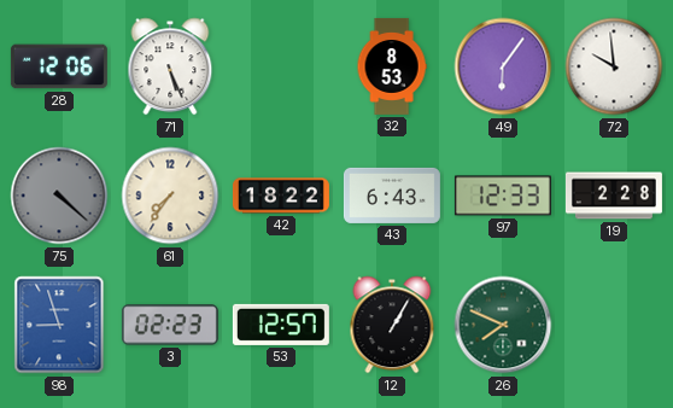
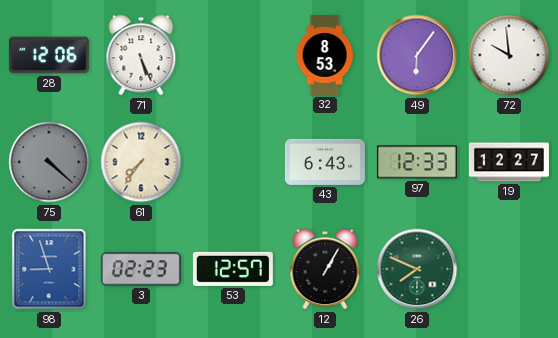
42: 18:22 -> none
19: 2:28 -> 12:27
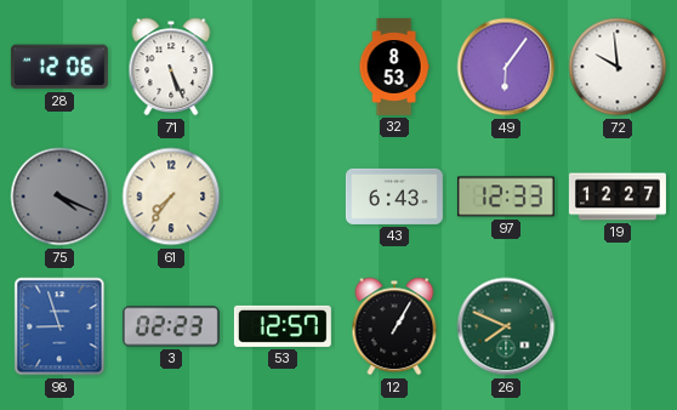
75: 4:22 -> 4:19
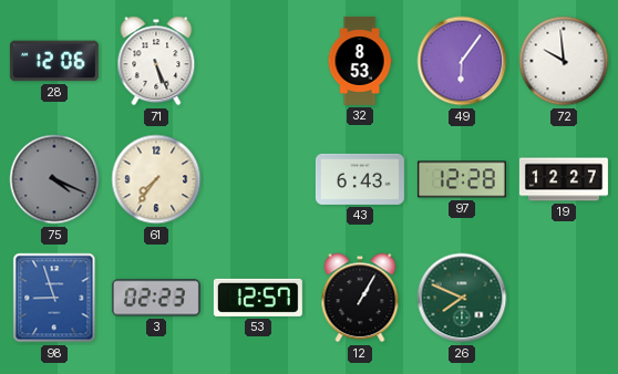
97: 12:33 -> 12:28
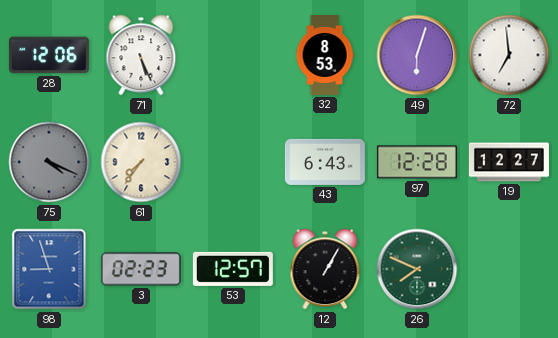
49: 6:06 -> 6:03
72: 9:59 -> 6:59
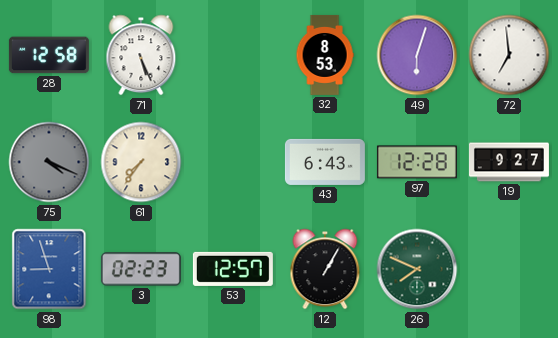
28: 12:06 -> 12:58
19: 12:27 -> 9:27
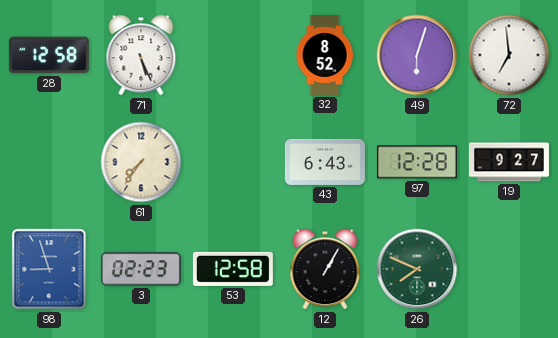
32: 8:53 -> 8:52
75: 4:19 -> none
53: 12:57 -> 12:58
